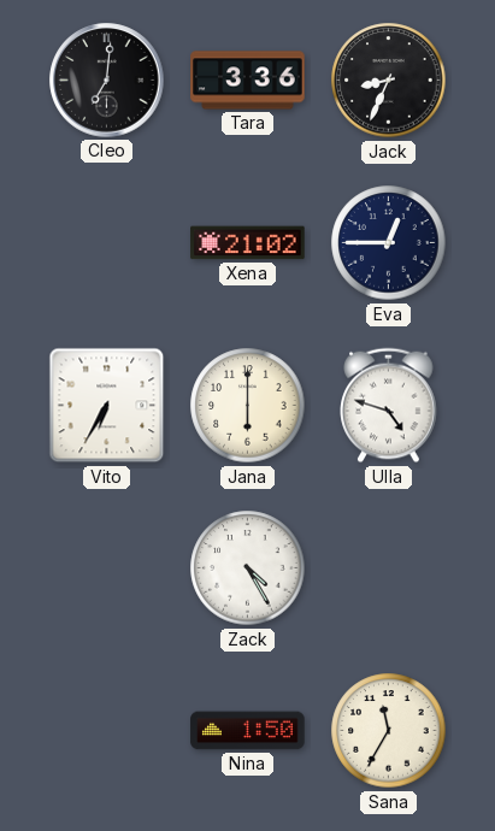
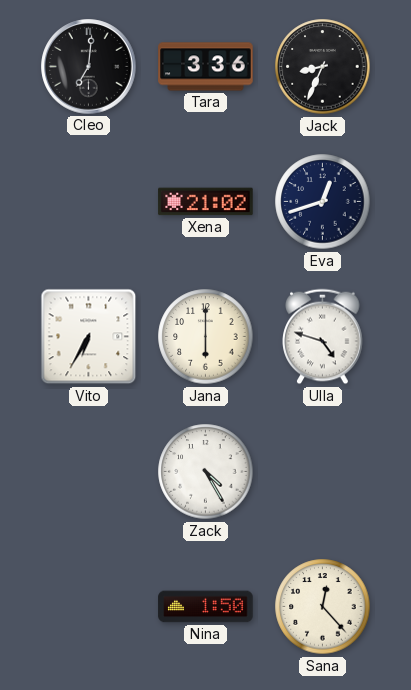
Eva: 12:45 -> 12:42
Sana: 11:35 -> 12:23
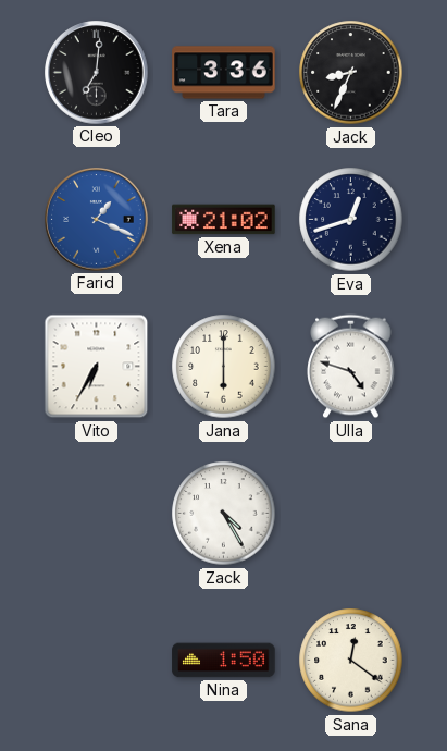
Farid: none -> 1:19
Sana: 12:23 -> 12:21
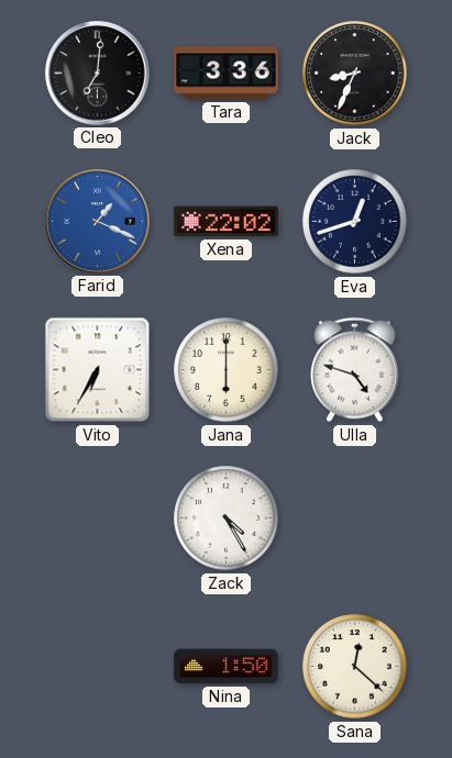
Xena: 21:02 -> 22:02
Sana: 12:21 -> 12:22
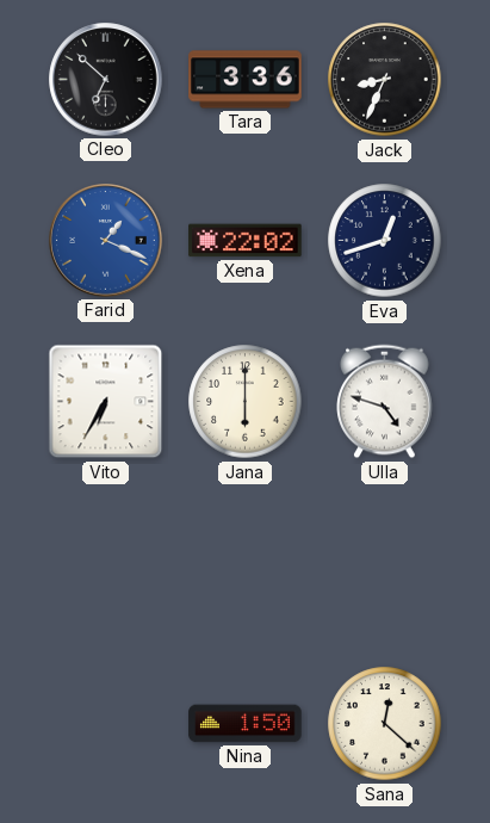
Cleo: 7:01 -> 6:52
Zack: 4:25 -> none
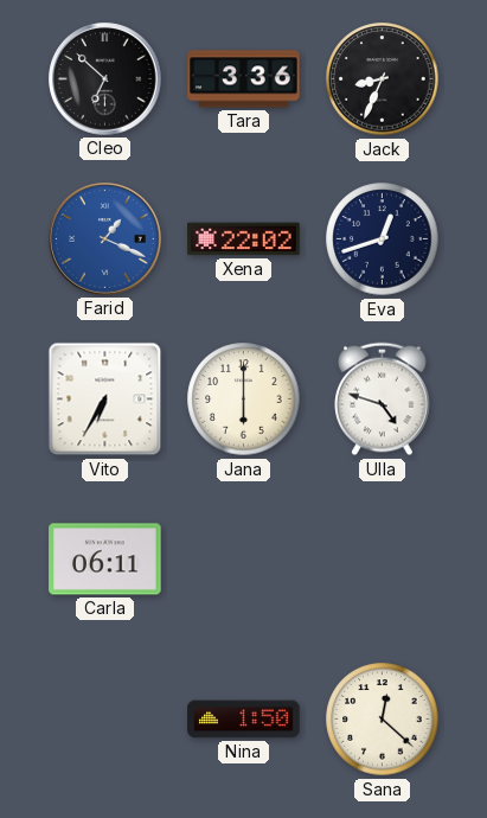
Carla: none -> 06:11
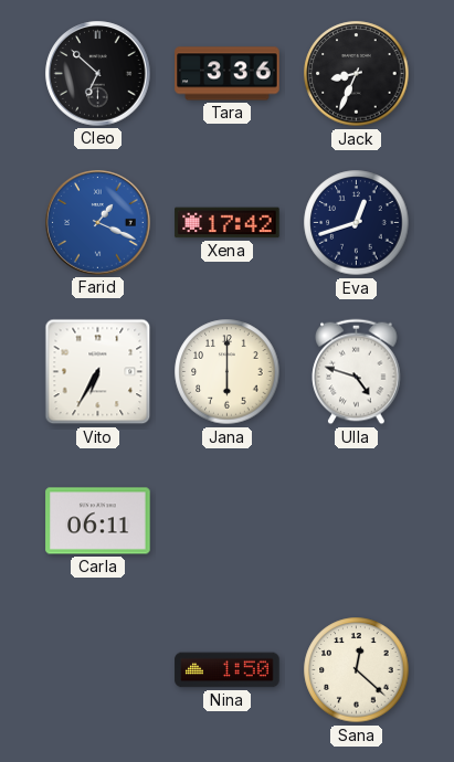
Xena: 22:02 -> 17:42
